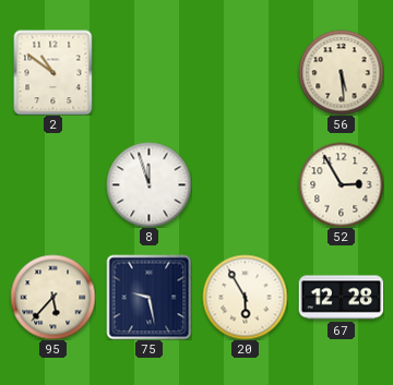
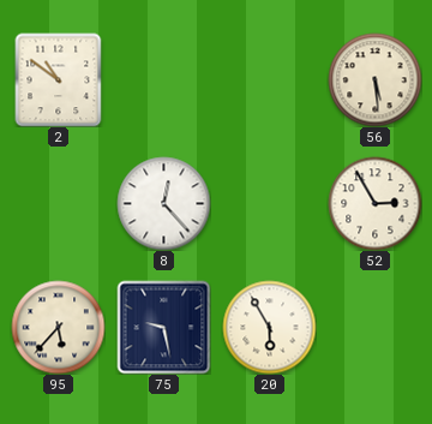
8: 11:57 -> 12:23
67: 12:28 -> none
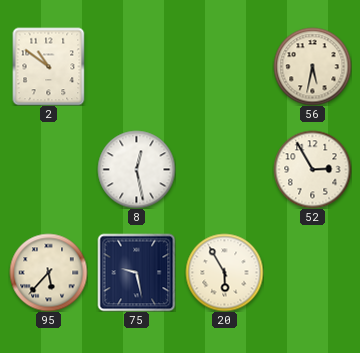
56: 5:29 -> 5:32
8: 12:23 -> 12:28
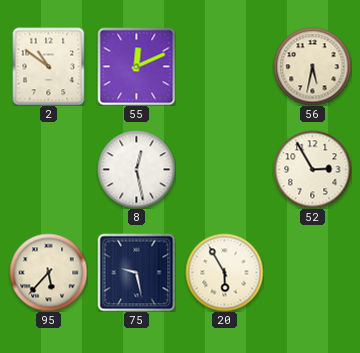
55: none -> 12:11
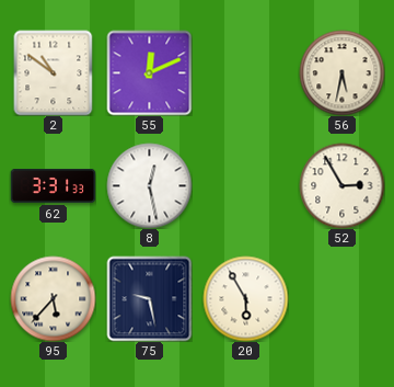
62: none -> 3:31
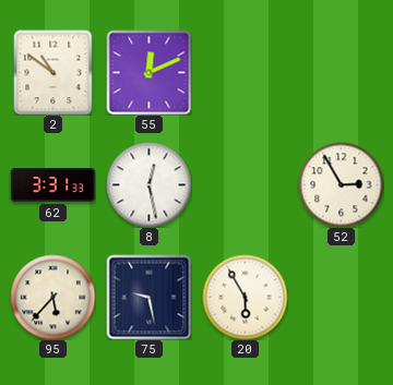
56: 5:32 -> none
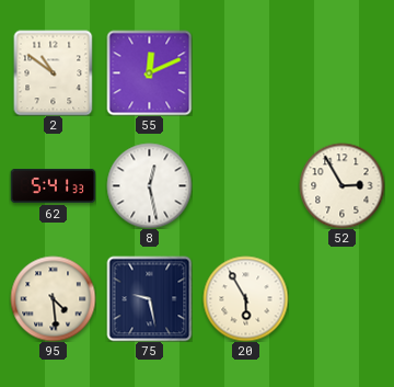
62: 3:31 -> 5:41
95: 5:37 -> 4:29
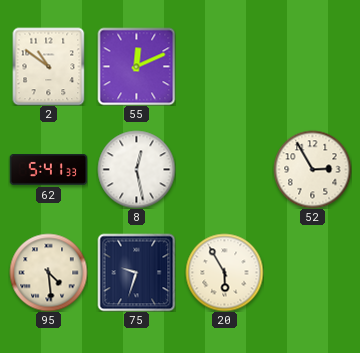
75: 9:28 -> 9:33
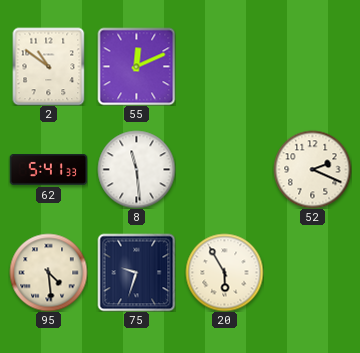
8: 12:28 -> 11:29
52: 2:55 -> 2:19
